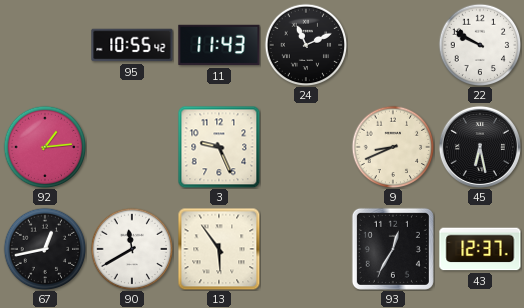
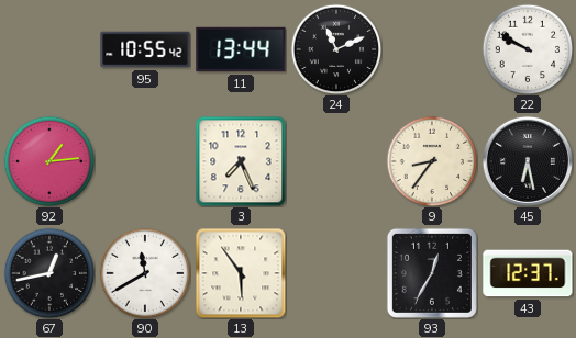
11: 11:43 -> 13:44
3: 9:26 -> 7:26
9: 8:41 -> 8:36
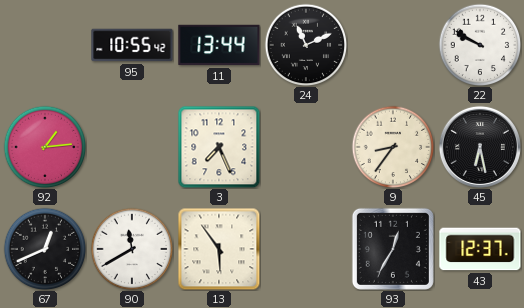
67: 12:43 -> 12:41
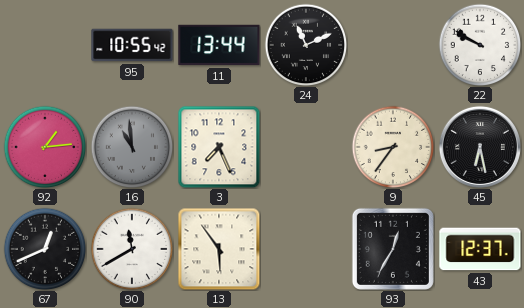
16: none -> 10:59
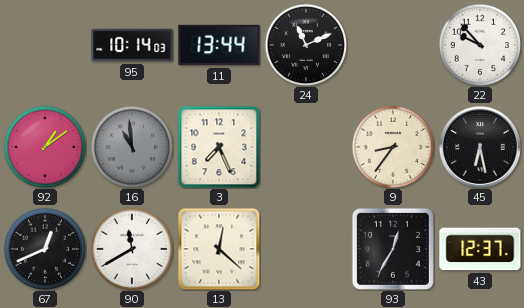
95: 10:55 -> 10:14
22: 9:50 -> 9:53
92: 1:14 -> 1:09
13: 5:54 -> 12:22
